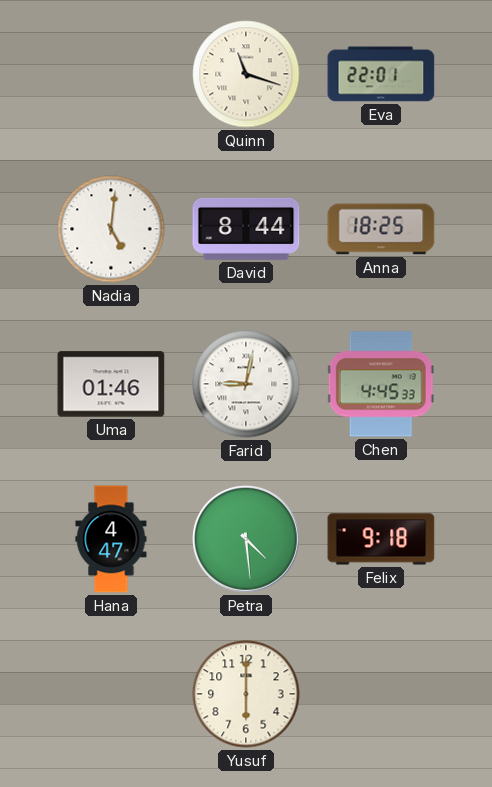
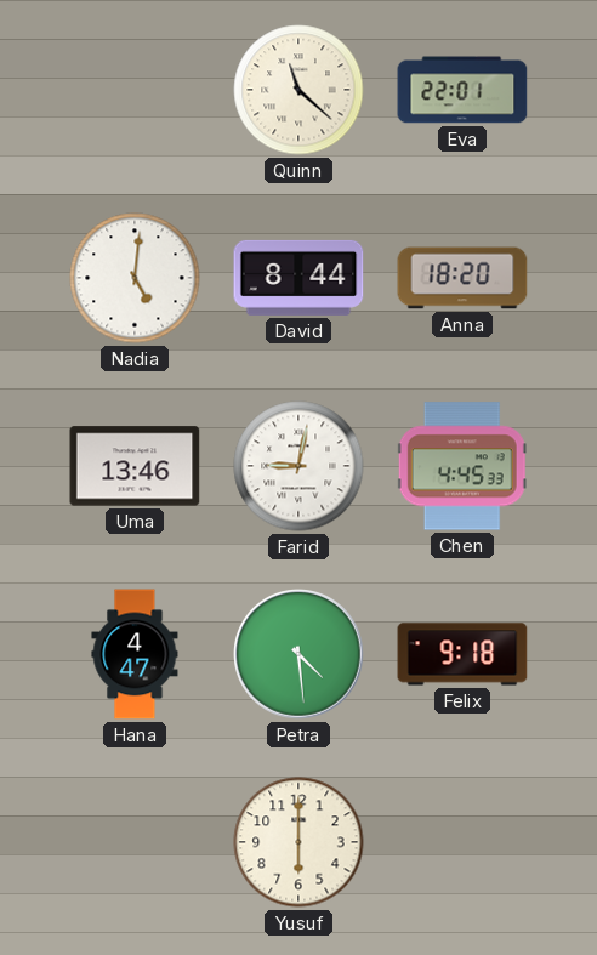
Quinn: 11:18 -> 11:22
Anna: 18:25 -> 18:20
Uma: 01:46 -> 13:46
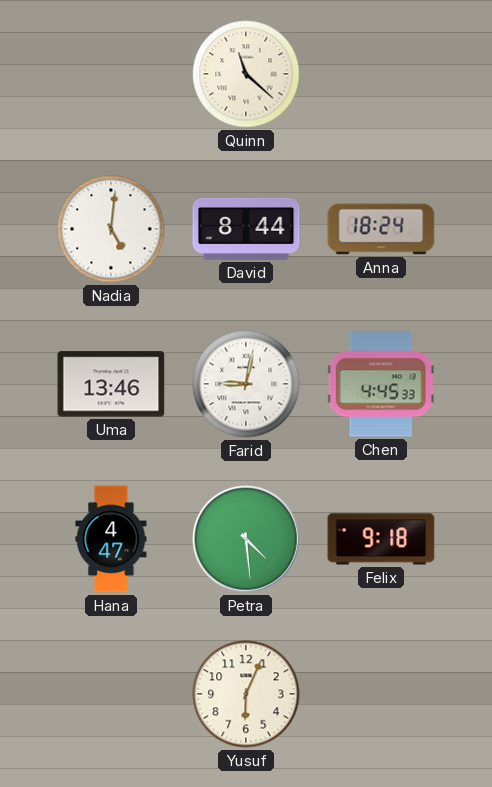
Eva: 22:01 -> none
Anna: 18:20 -> 18:24
Yusuf: 6:00 -> 6:04
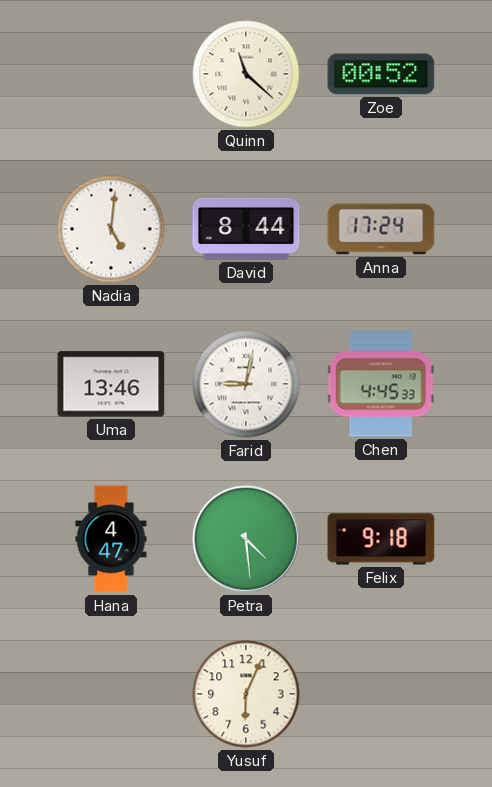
Zoe: none -> 00:52
Anna: 18:24 -> 17:24
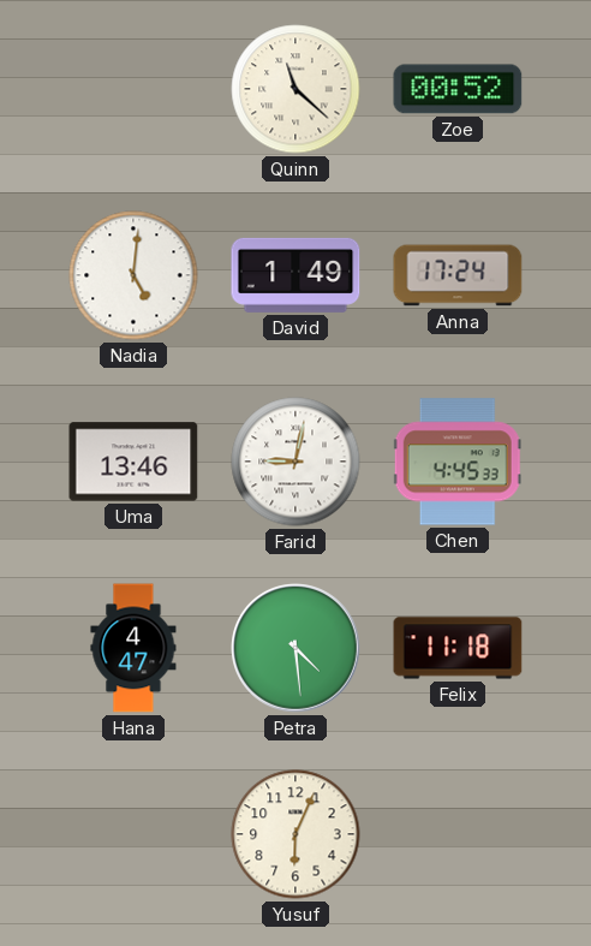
David: 8:44 -> 1:49
Felix: 9:18 -> 11:18
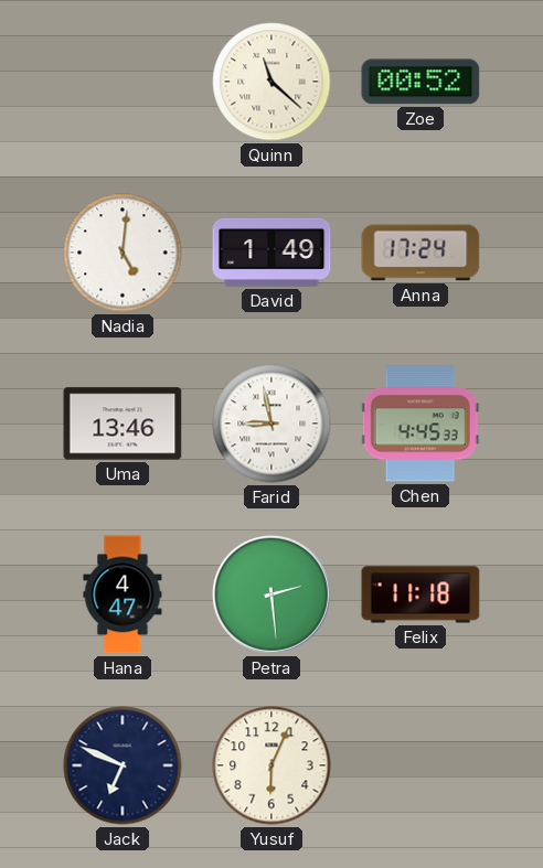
Farid: 9:02 -> 8:58
Petra: 4:29 -> 2:29
Jack: none -> 6:49
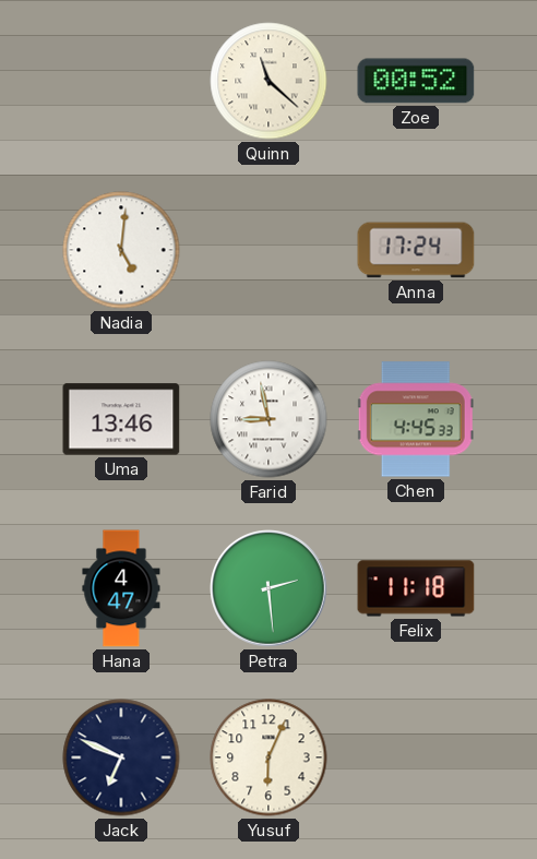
David: 1:49 -> none
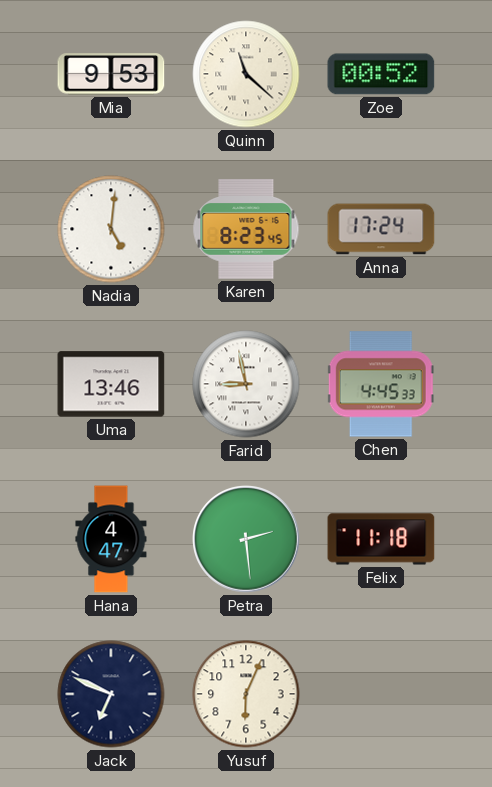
Mia: none -> 9:53
Karen: none -> 8:23
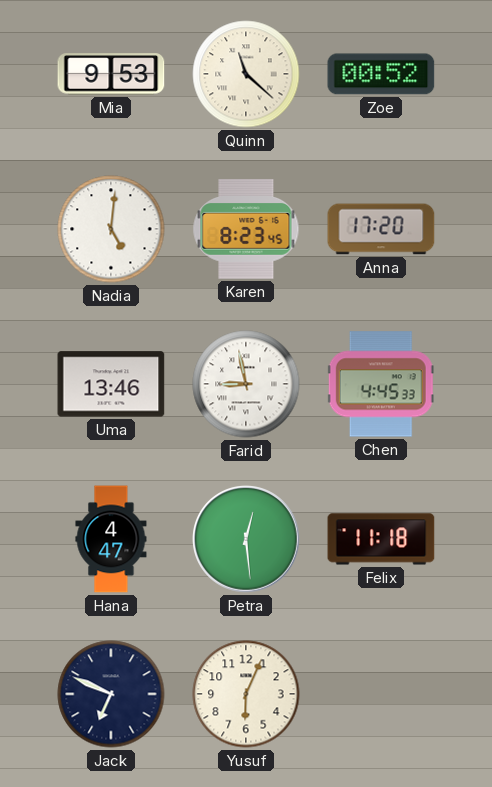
Anna: 17:24 -> 17:20
Petra: 2:29 -> 12:29
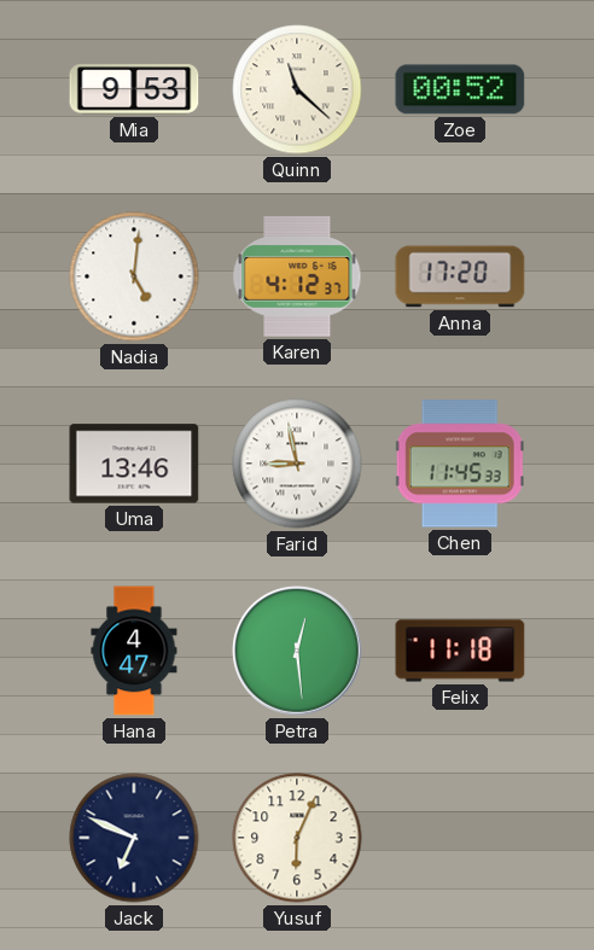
Karen: 8:23 -> 4:12
Chen: 4:45 -> 11:45
